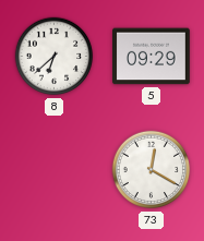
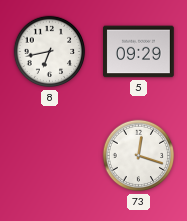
8: 6:38 -> 6:43
73: 12:20 -> 12:18
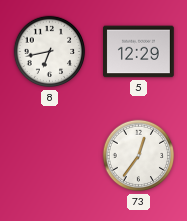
5: 09:29 -> 12:29
73: 12:18 -> 12:36
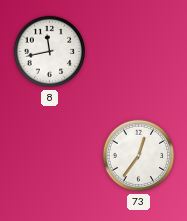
8: 6:43 -> 11:43
5: 12:29 -> none
